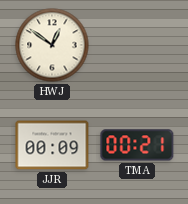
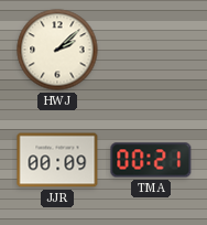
HWJ: 12:51 -> 2:08
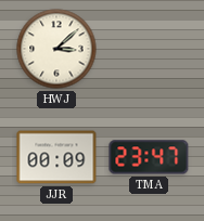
HWJ: 2:08 -> 3:08
TMA: 00:21 -> 23:47
